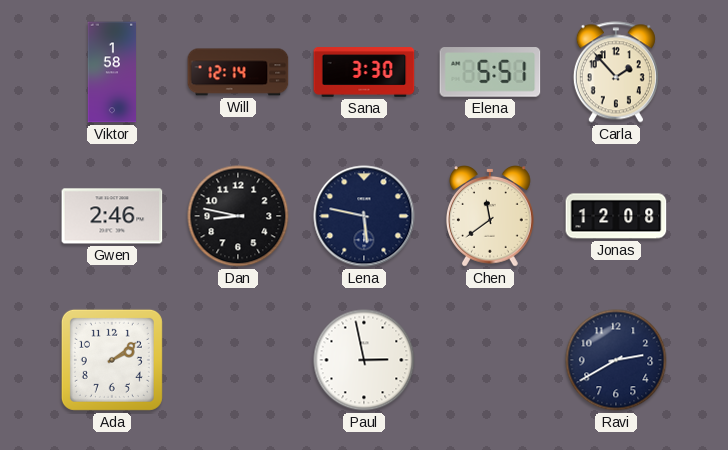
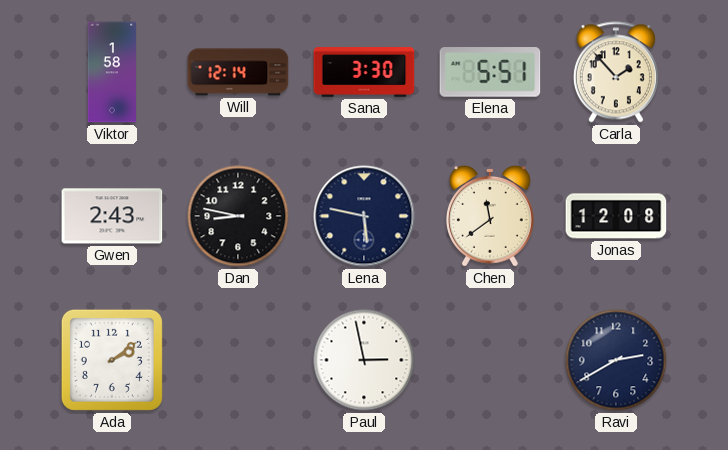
Gwen: 2:46 -> 2:43
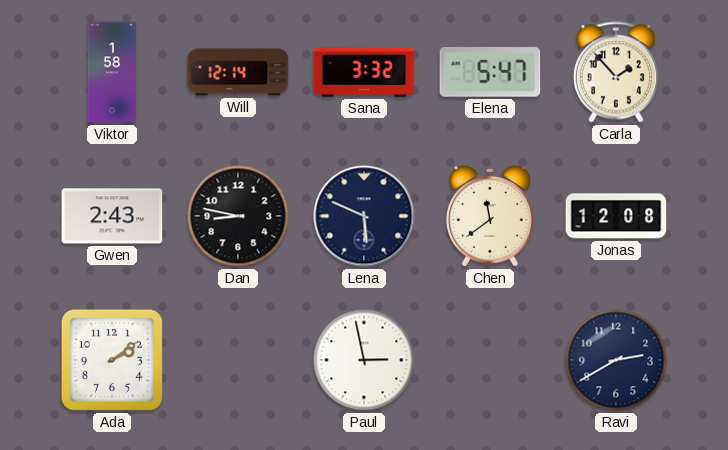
Sana: 3:30 -> 3:32
Elena: 5:51 -> 5:47
Lena: 5:47 -> 5:49
